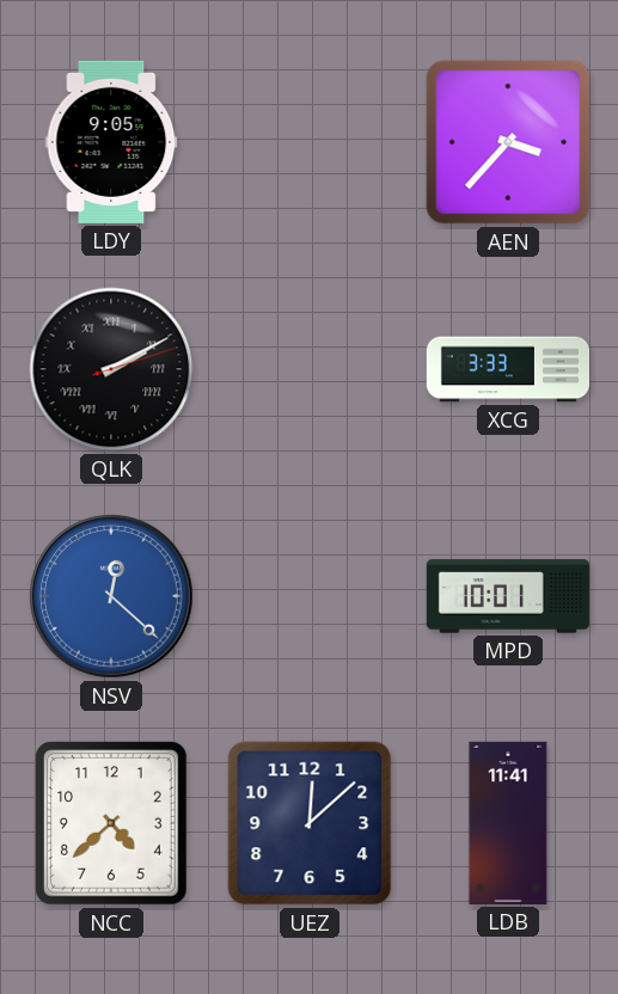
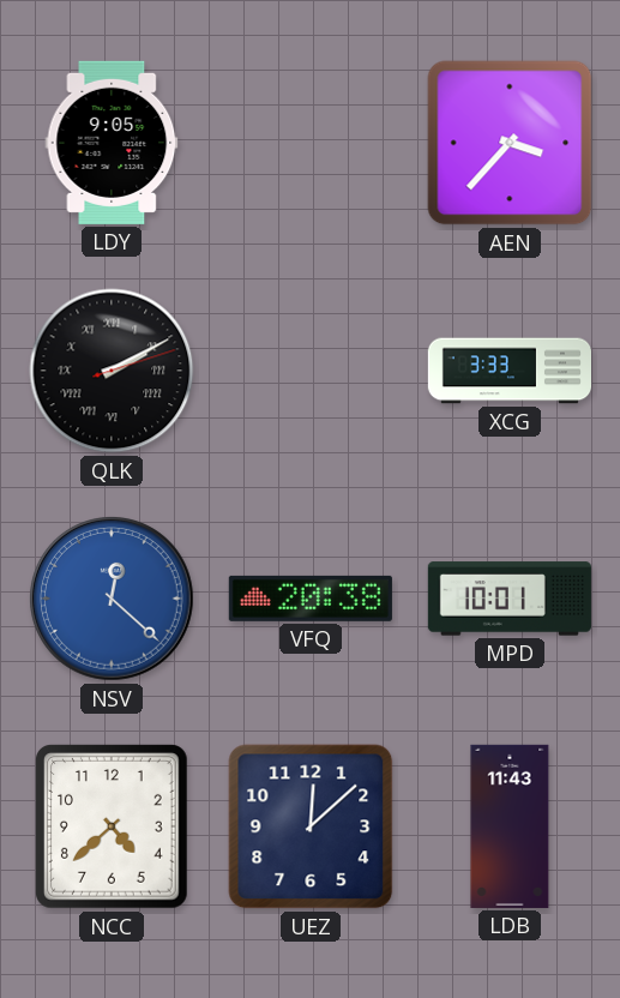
VFQ: none -> 20:38
LDB: 11:41 -> 11:43
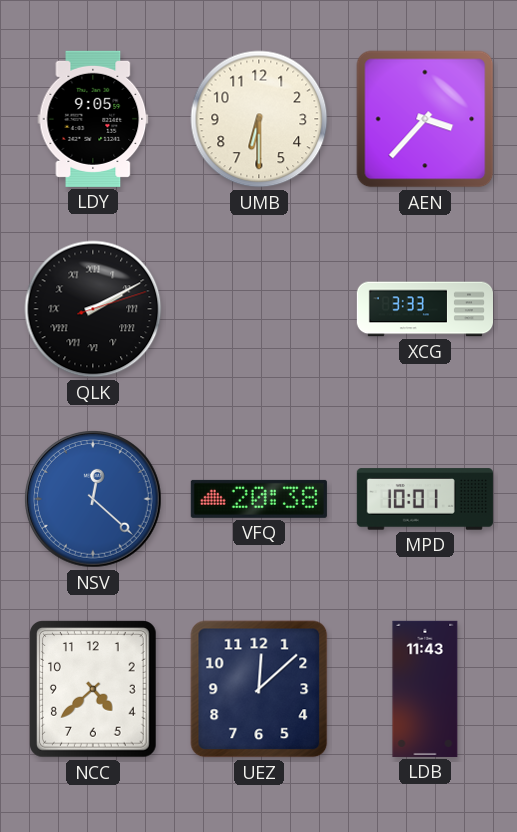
UMB: none -> 6:30
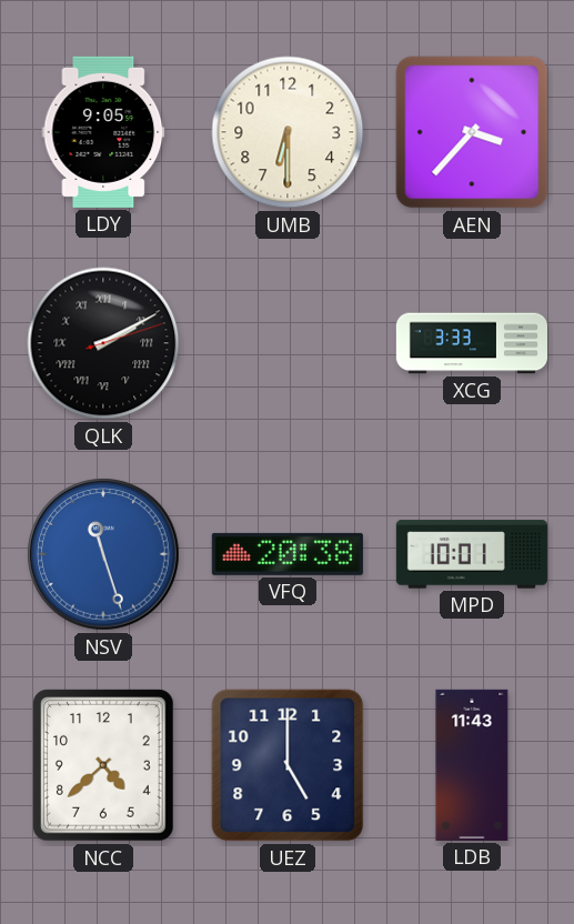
NSV: 12:22 -> 11:27
UEZ: 12:08 -> 5:00
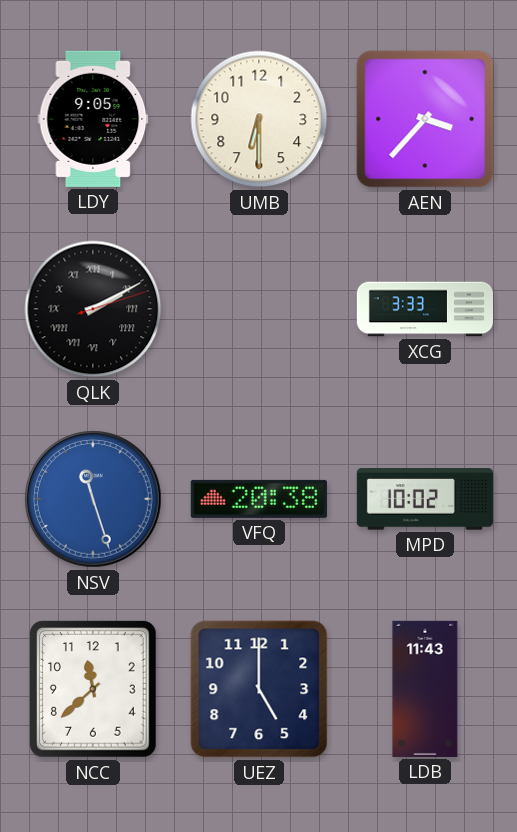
MPD: 10:01 -> 10:02
NCC: 4:38 -> 11:38
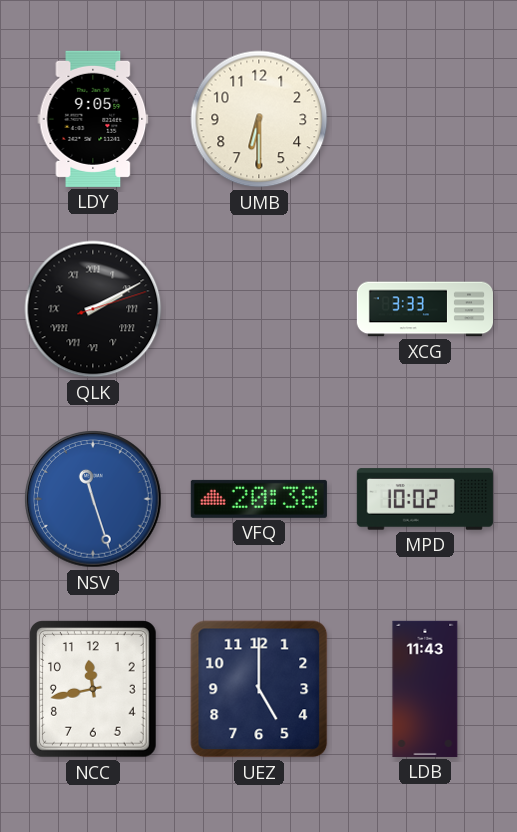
AEN: 3:37 -> none
NCC: 11:38 -> 11:43
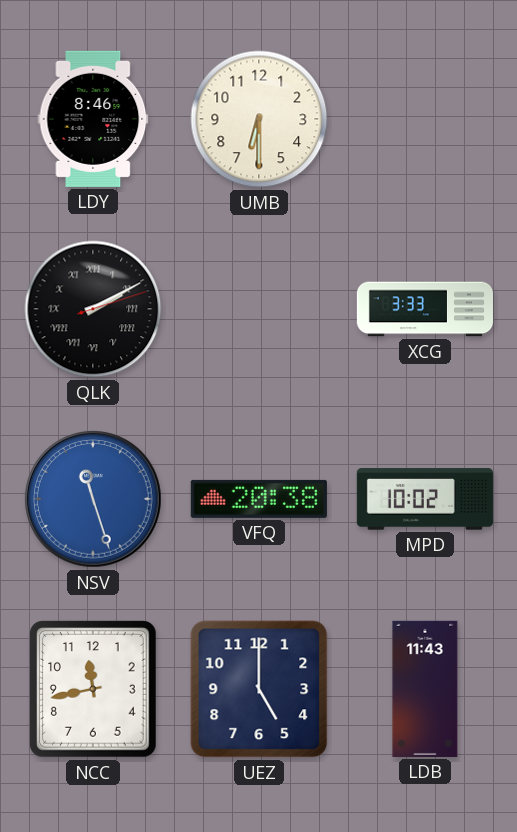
LDY: 9:05 -> 8:46
